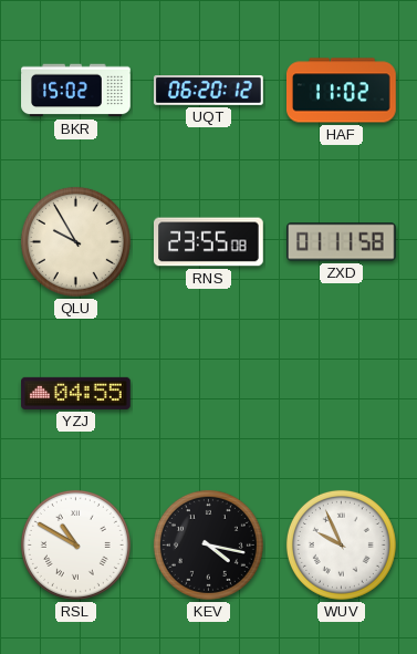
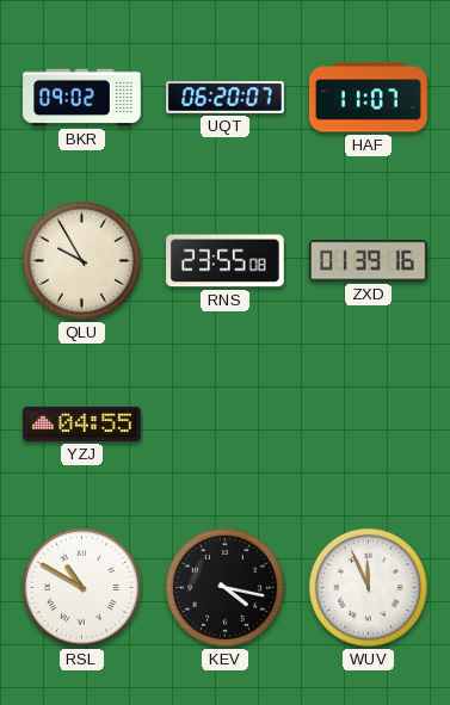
BKR: 15:02 -> 09:02
UQT: 06:20:12 -> 06:20:07
HAF: 11:02 -> 11:07
ZXD: 01:11 -> 01:39
WUV: 9:56 -> 11:56
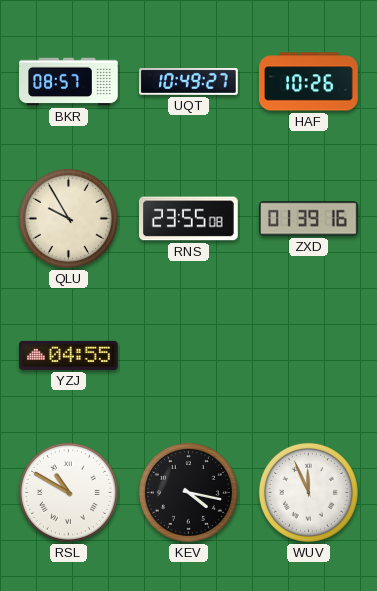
BKR: 09:02 -> 08:57
UQT: 06:20 -> 10:49
HAF: 11:07 -> 10:26
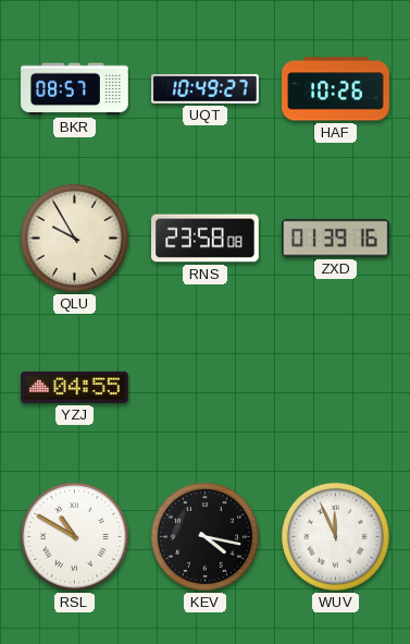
RNS: 23:55 -> 23:58
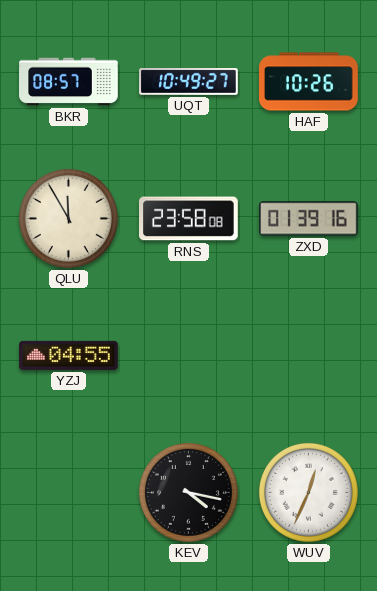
QLU: 9:55 -> 11:55
RSL: 10:50 -> none
WUV: 11:56 -> 12:34
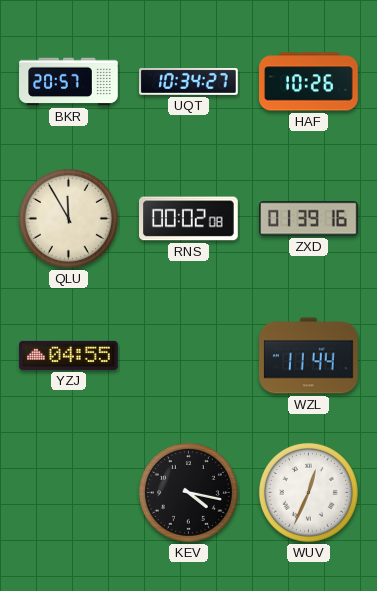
BKR: 08:57 -> 20:57
UQT: 10:49 -> 10:34
RNS: 23:58 -> 00:02
WZL: none -> 11:44
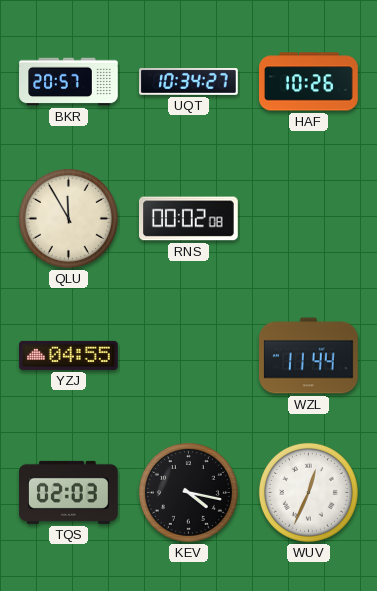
ZXD: 01:39 -> none
TQS: none -> 02:03
